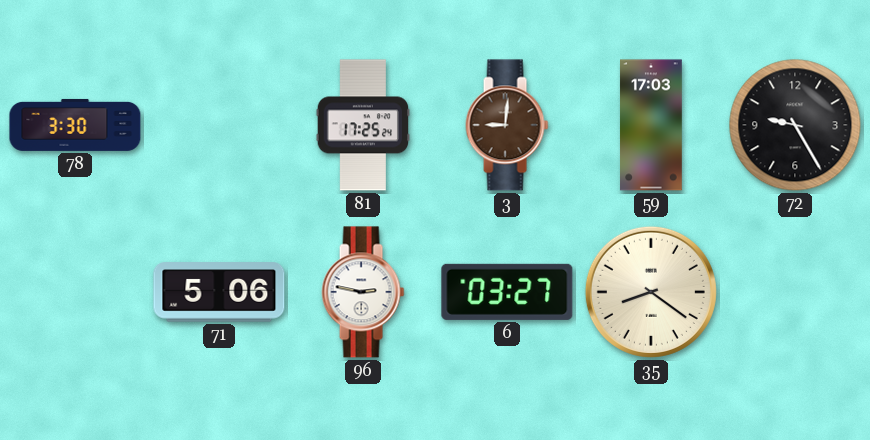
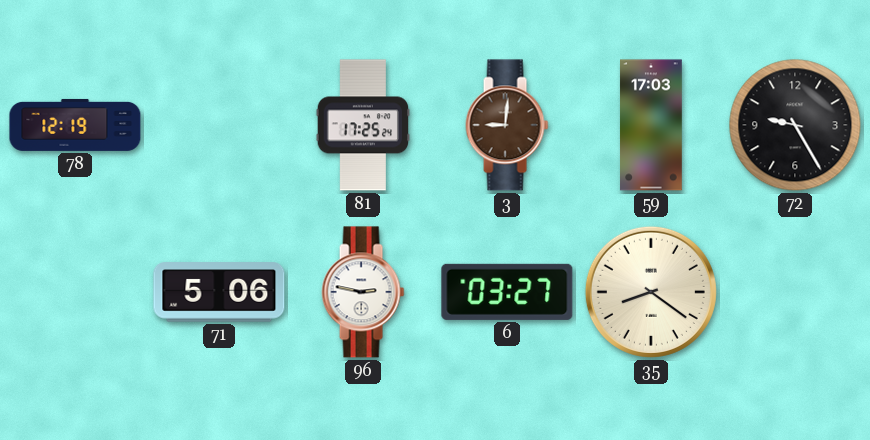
78: 3:30 -> 12:19
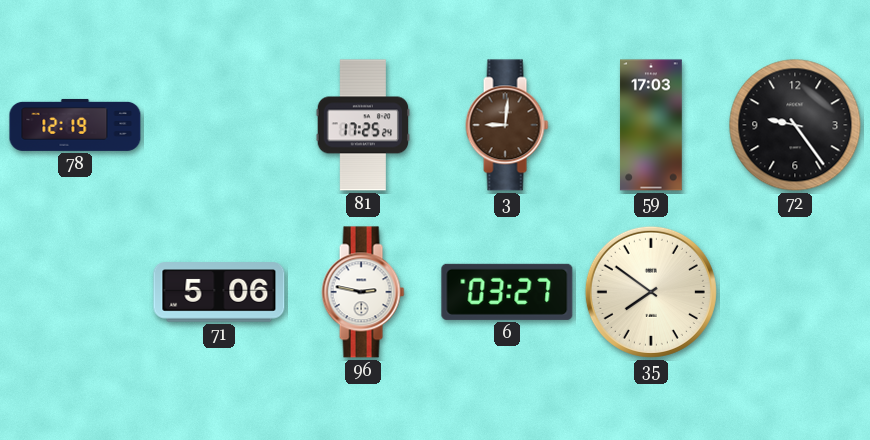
72: 9:25 -> 9:24
35: 8:21 -> 7:51
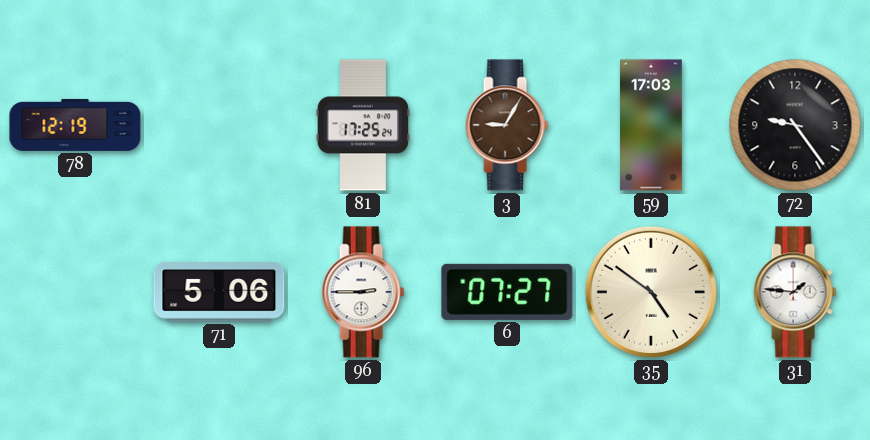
3: 9:01 -> 9:05
96: 2:47 -> 2:45
6: 03:27 -> 07:27
35: 7:51 -> 4:51
31: none -> 1:46
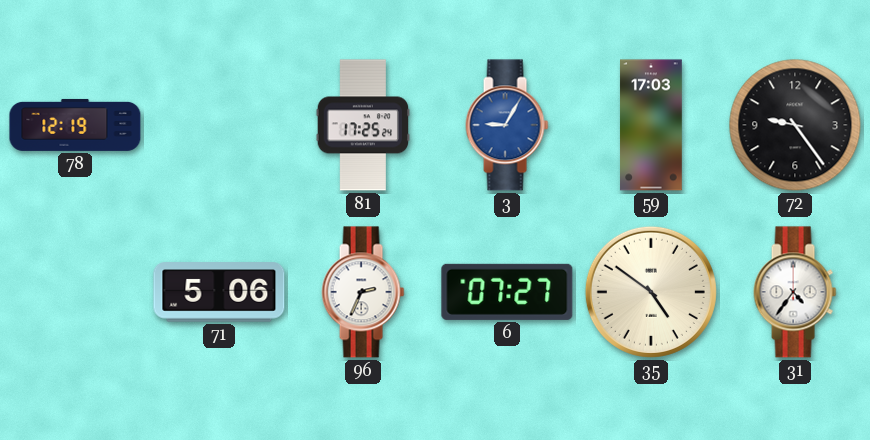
3 dial: brown -> blue
96: 2:45 -> 2:34
31: 1:46 -> 4:36
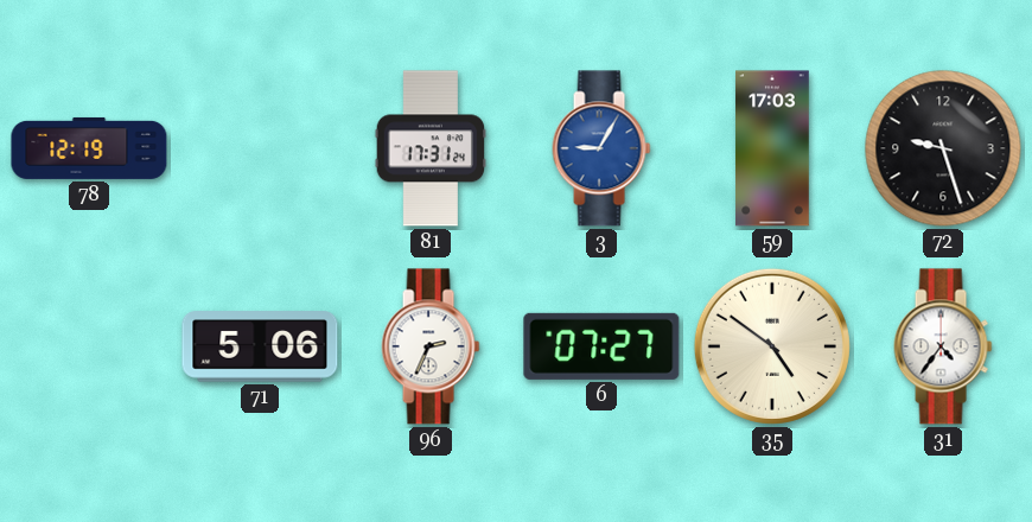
81: 17:25 -> 17:31
72: 9:24 -> 9:27
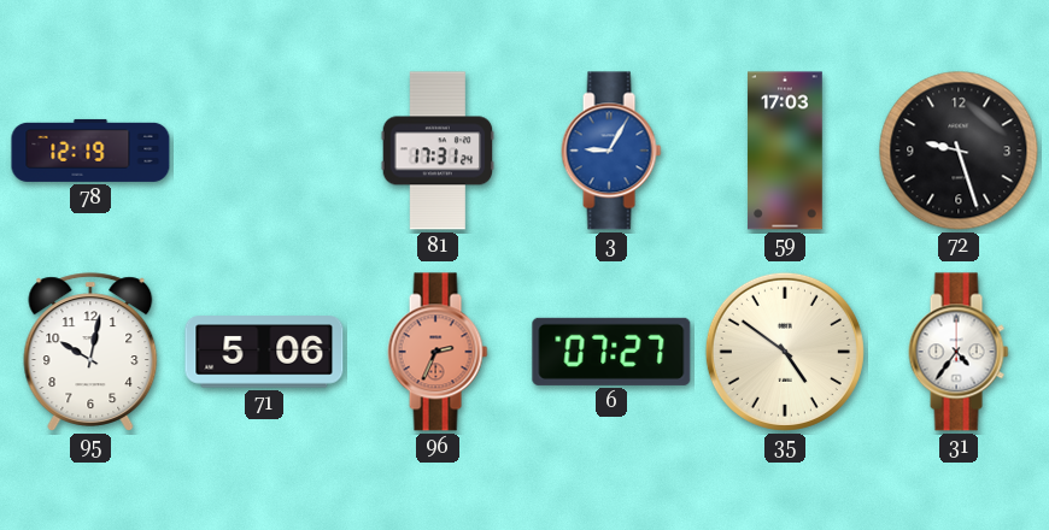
95: none -> 10:02
96 dial: white -> salmon
